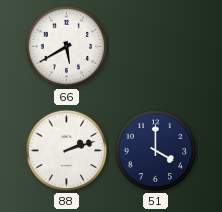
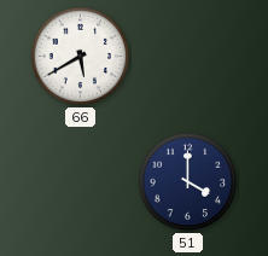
88: 2:12 -> none
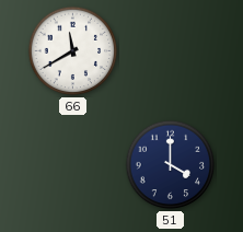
66: 5:40 -> 11:40
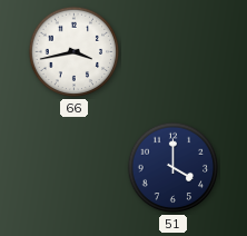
66: 11:40 -> 3:43
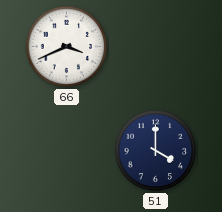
66: 3:43 -> 3:41
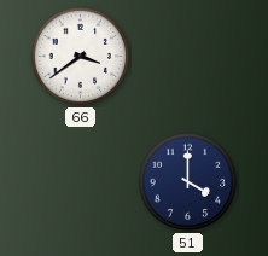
66: 3:41 -> 3:39
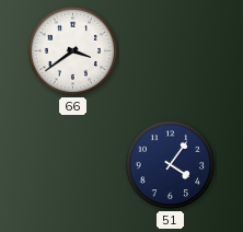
51: 4:00 -> 4:06
